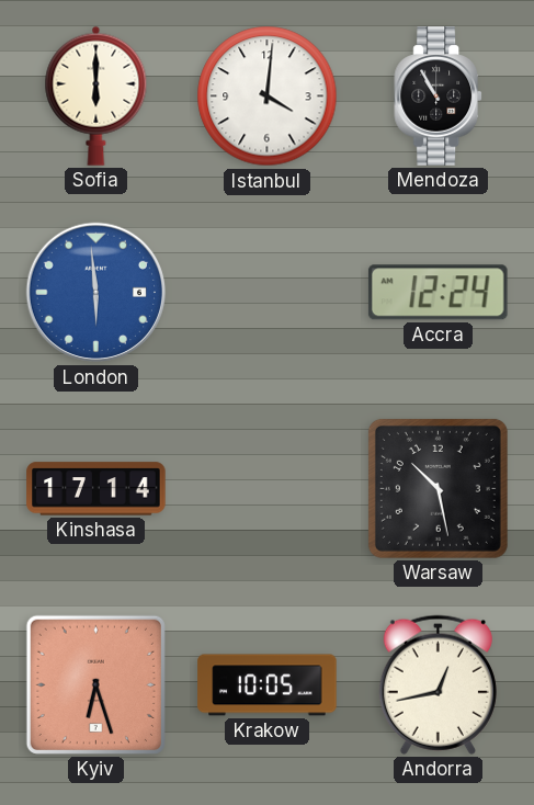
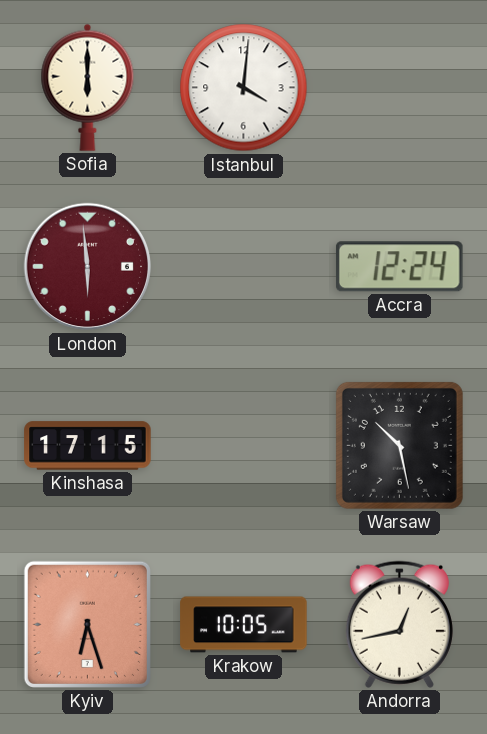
Mendoza: 10:55 -> none
London dial: blue -> burgundy
Kinshasa: 17:14 -> 17:15
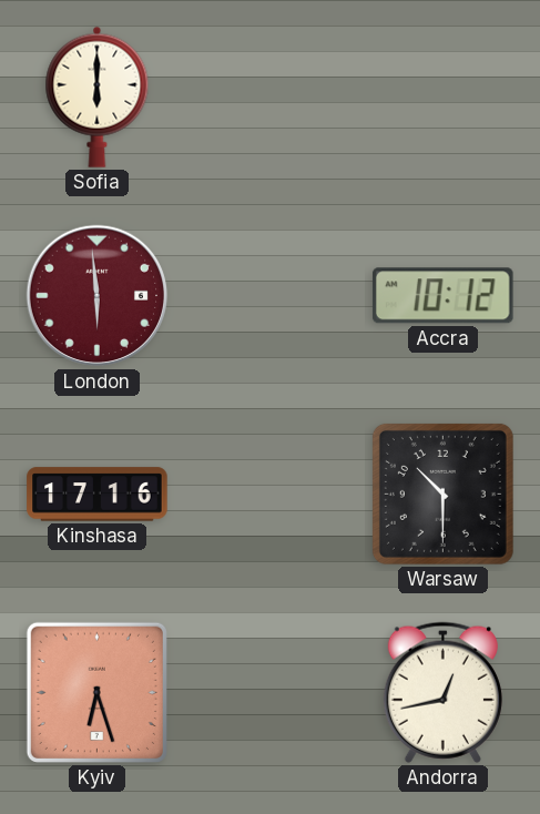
Istanbul: 4:01 -> none
Accra: 12:24 -> 10:12
Kinshasa: 17:15 -> 17:16
Warsaw: 10:28 -> 10:30
Krakow: 10:05 -> none
